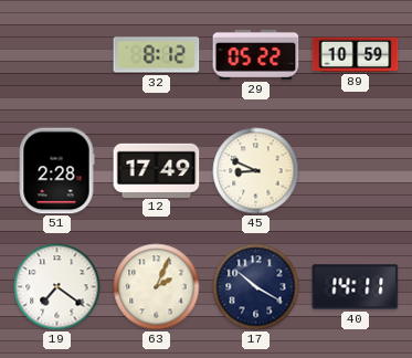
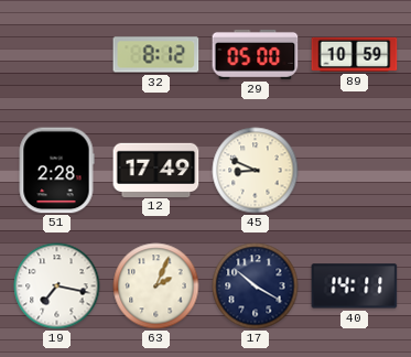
29: 05:22 -> 05:00
19: 7:21 -> 7:17
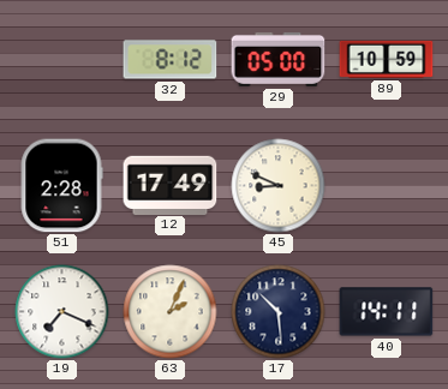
19: 7:17 -> 7:19
17: 10:20 -> 10:29
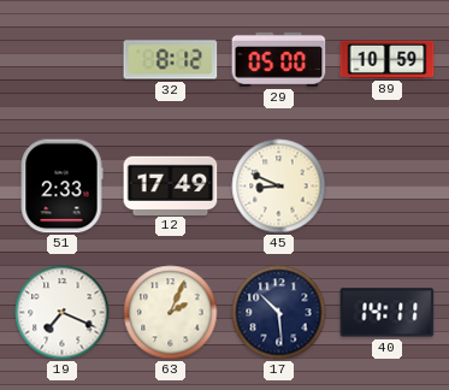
51: 2:28 -> 2:33
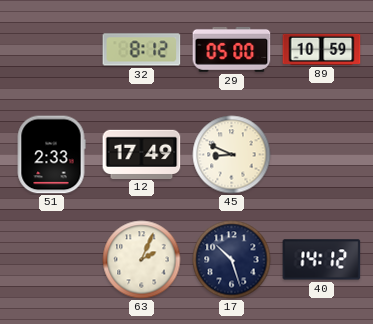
19: 7:19 -> none
17: 10:29 -> 10:27
40: 14:11 -> 14:12
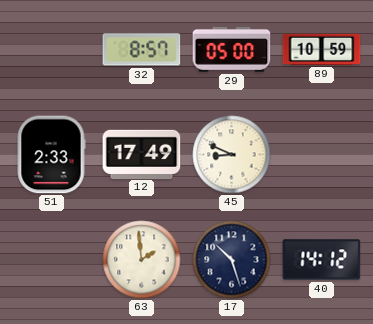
32: 8:12 -> 8:57
63: 2:04 -> 1:59
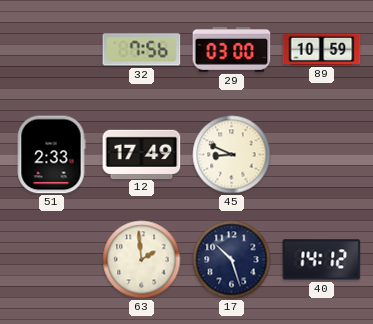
32: 8:57 -> 7:56
29: 05:00 -> 03:00
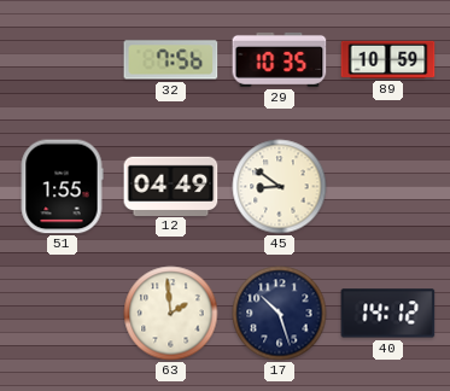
29: 03:00 -> 10:35
51: 2:33 -> 1:55
12: 17:49 -> 04:49
45: 8:49 -> 8:51
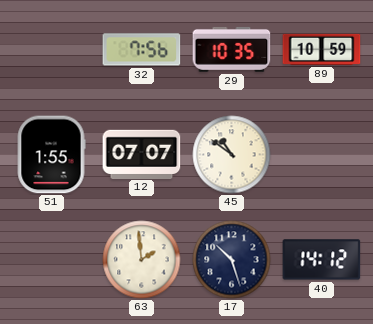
12: 04:49 -> 07:07
45: 8:51 -> 10:51
